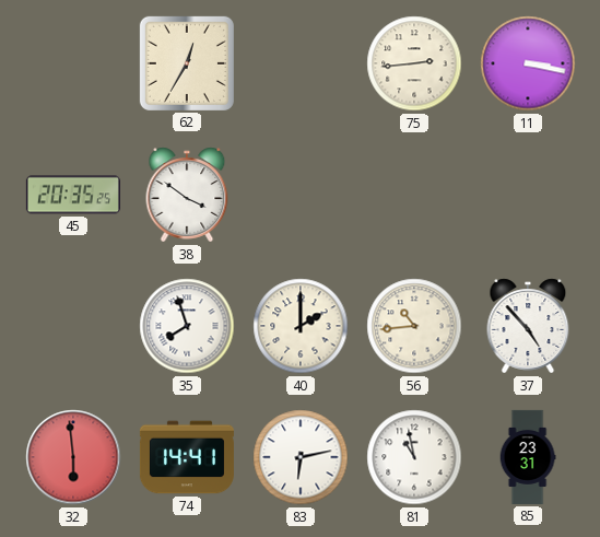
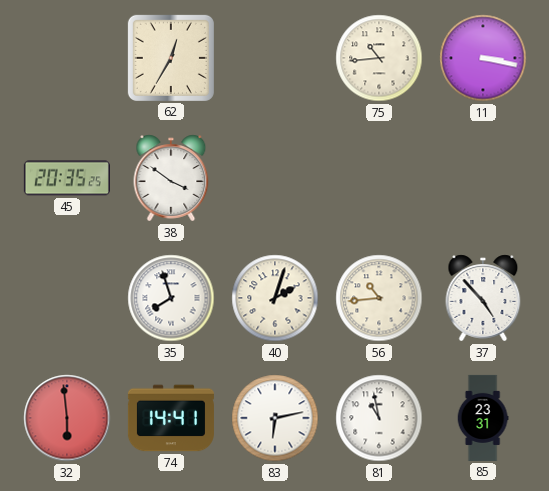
75: 2:44 -> 10:44
40: 2:00 -> 2:03
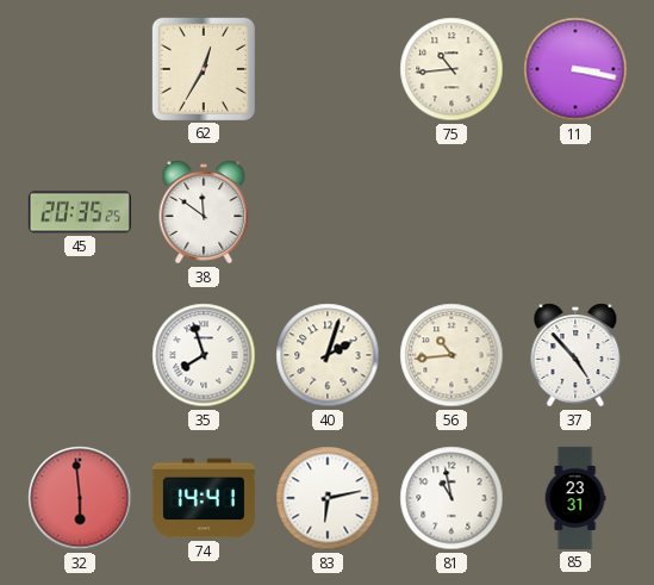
38: 3:51 -> 11:51
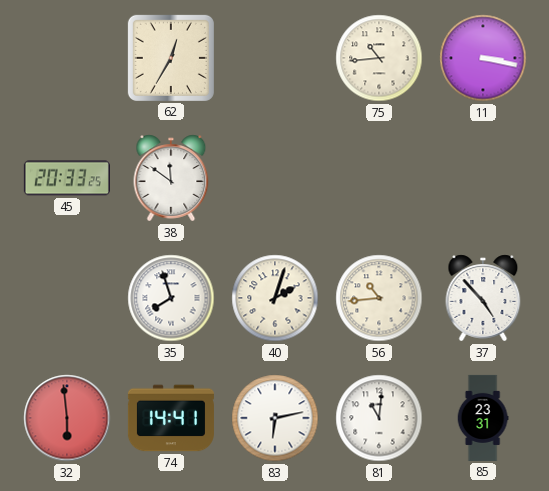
45: 20:35 -> 20:33
81: 10:58 -> 11:01
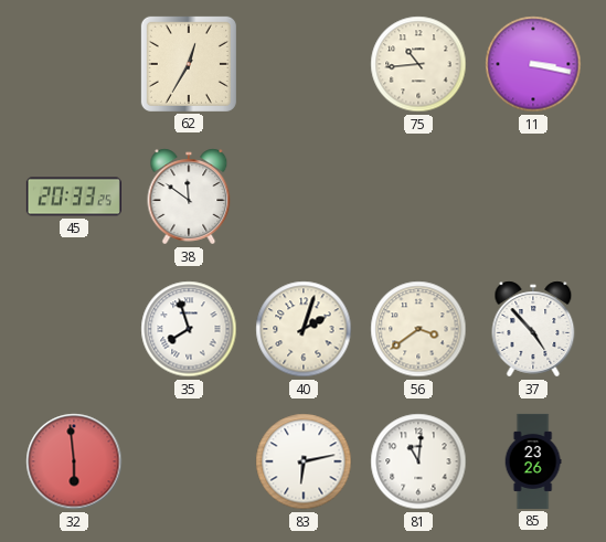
56: 10:44 -> 3:39
74: 14:41 -> none
85: 23:31 -> 23:26
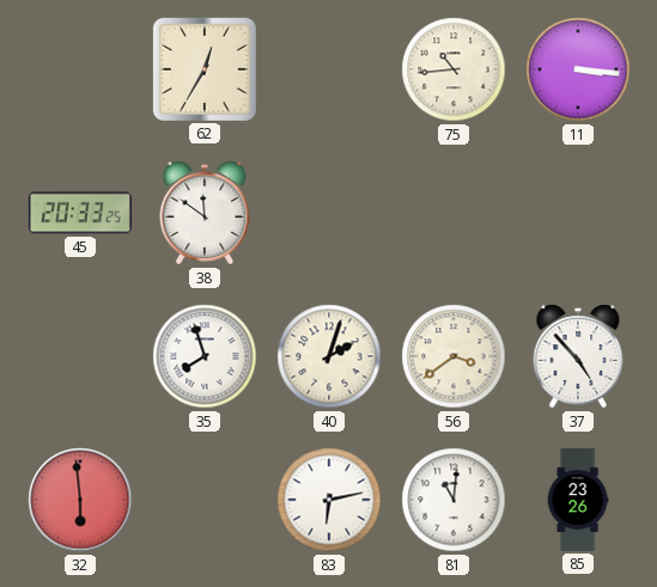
11: 3:17 -> 3:16
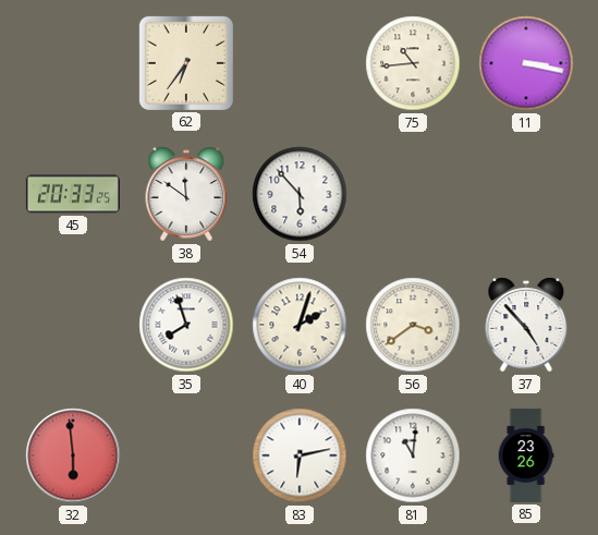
62: 12:35 -> 6:36
11: 3:16 -> 3:17
54: none -> 5:53
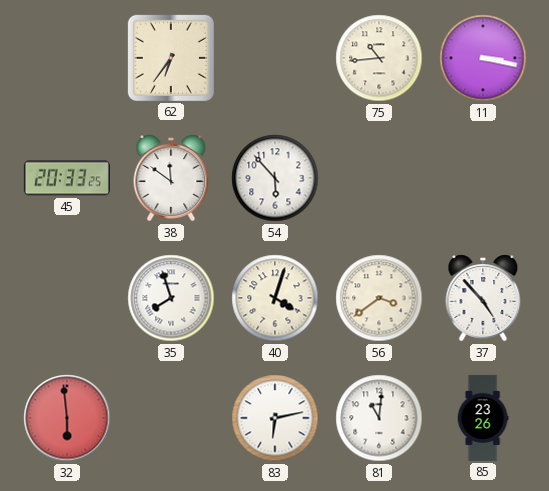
40: 2:03 -> 4:03
